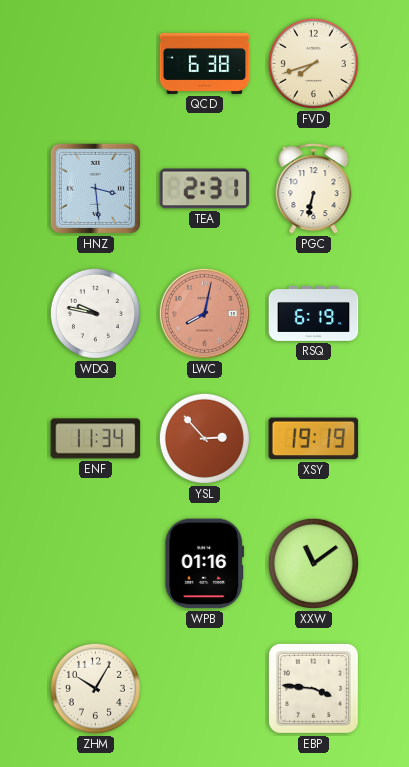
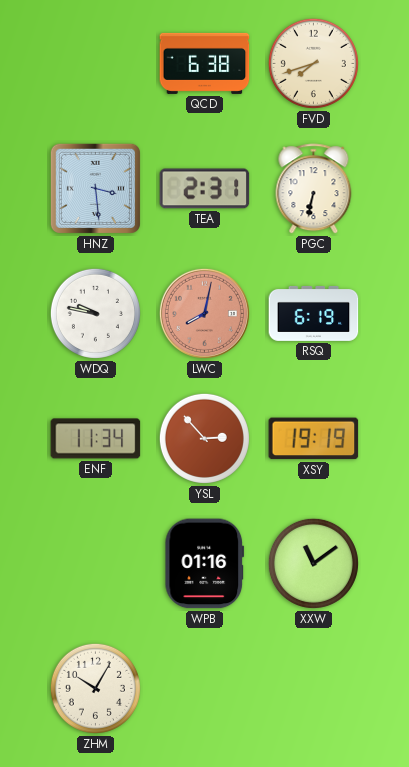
EBP: 3:46 -> none
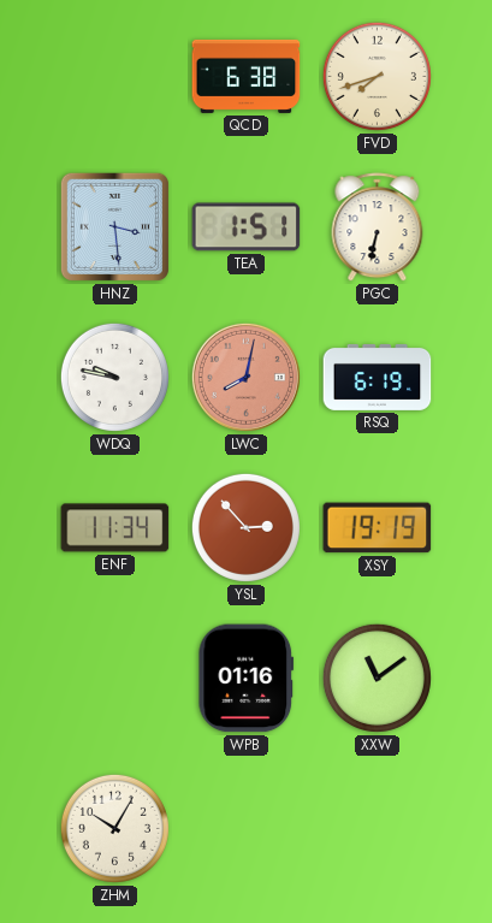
TEA: 2:31 -> 1:51
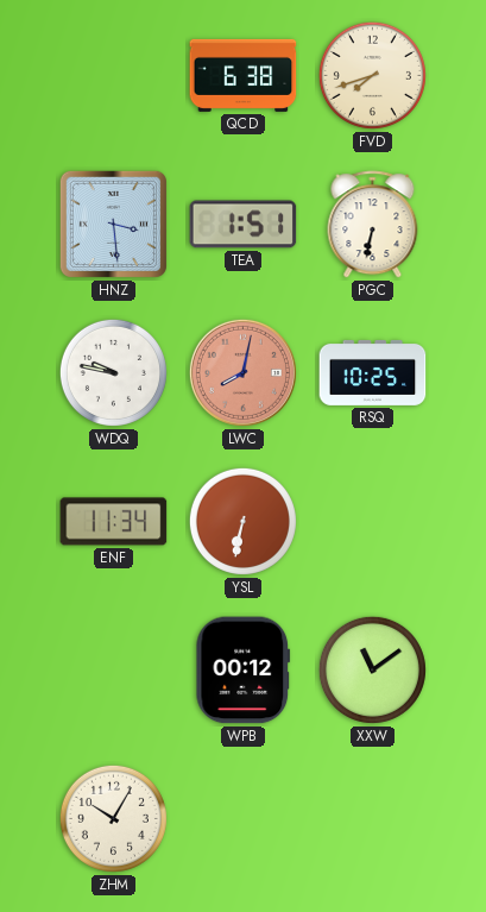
RSQ: 6:19 -> 10:25
YSL: 2:53 -> 6:32
XSY: 19:19 -> none
WPB: 01:16 -> 00:12
